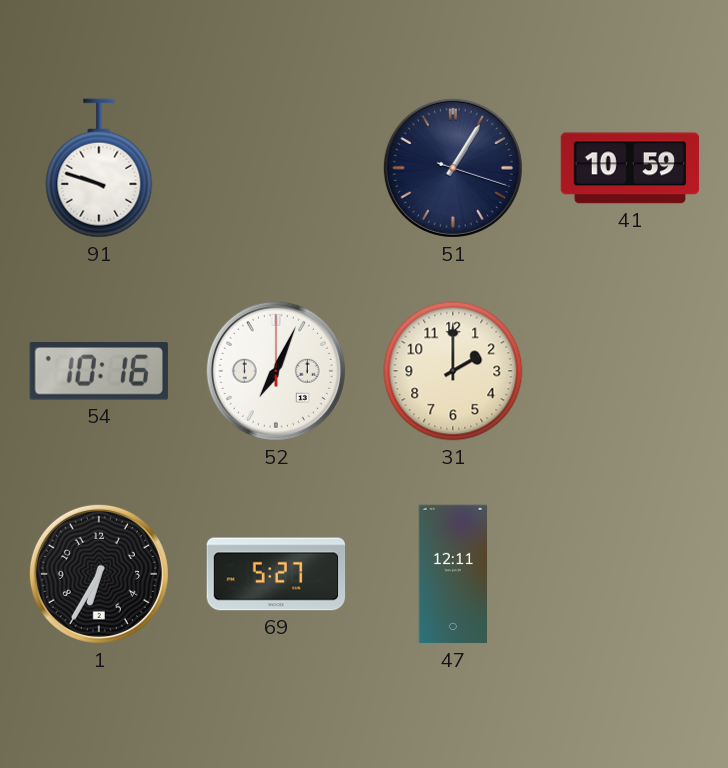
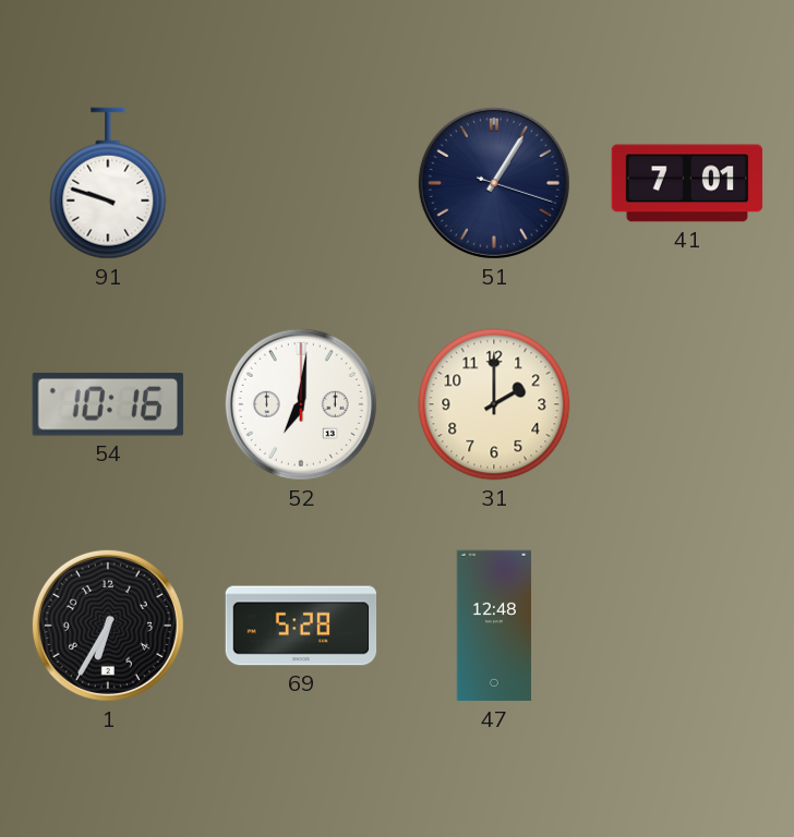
41: 10:59 -> 7:01
52: 7:04 -> 7:01
69: 5:27 -> 5:28
47: 12:11 -> 12:48
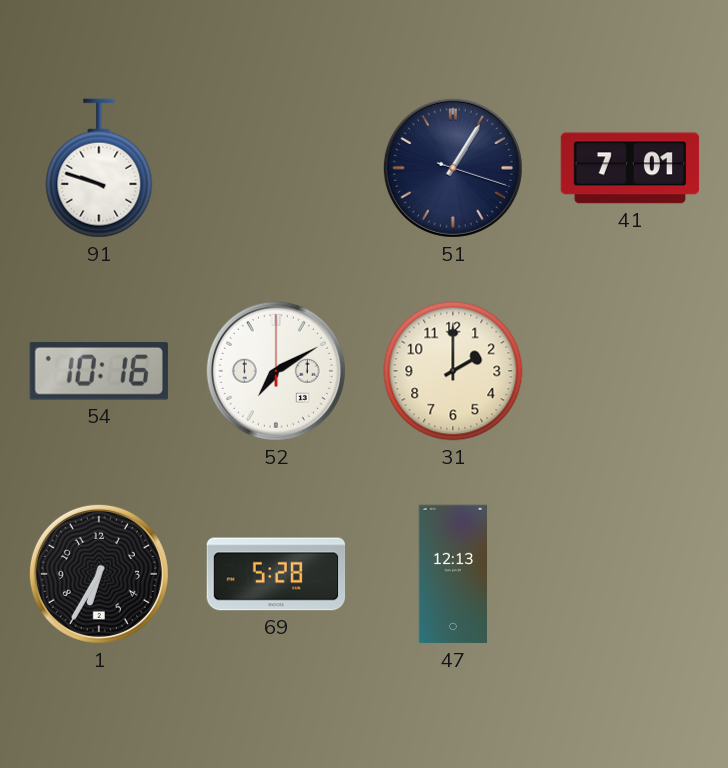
52: 7:01 -> 7:10
47: 12:48 -> 12:13
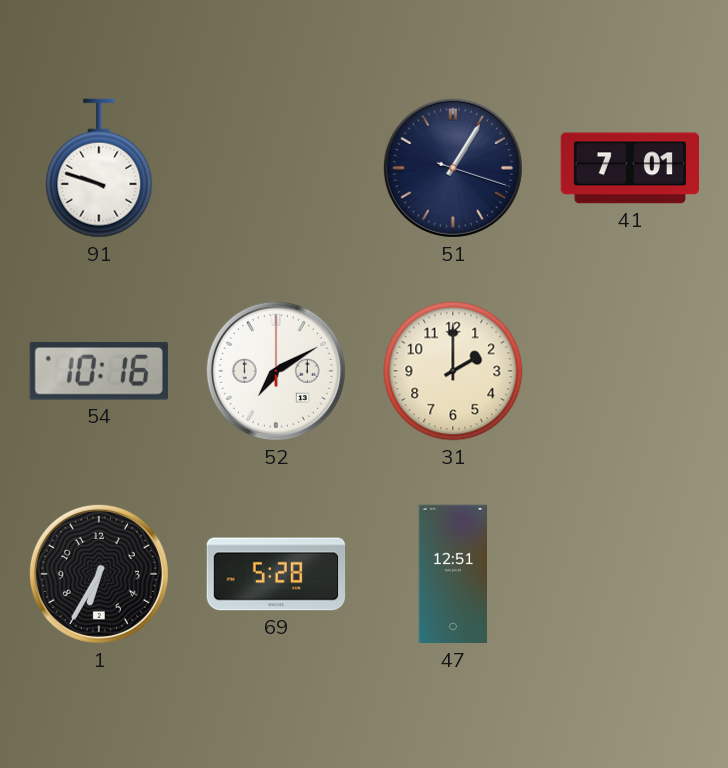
47: 12:13 -> 12:51
